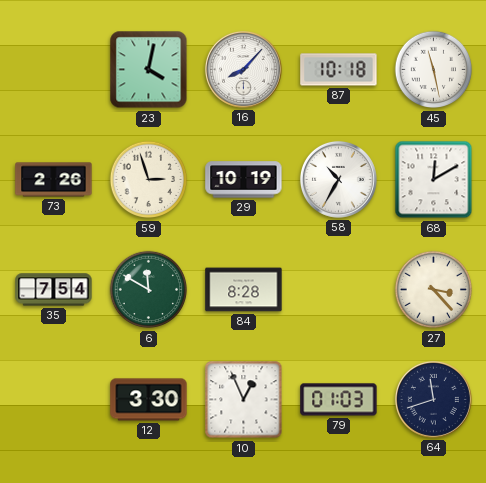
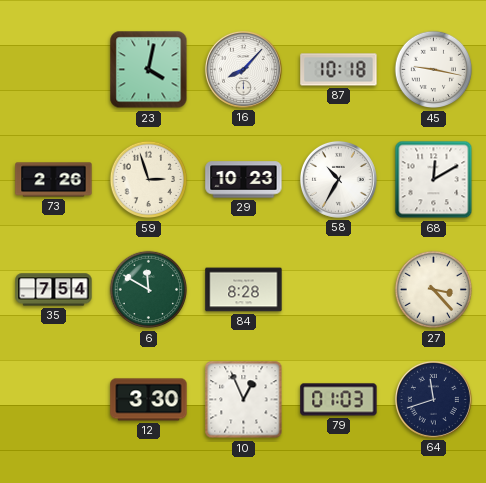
45: 11:28 -> 9:17
29: 10:19 -> 10:23
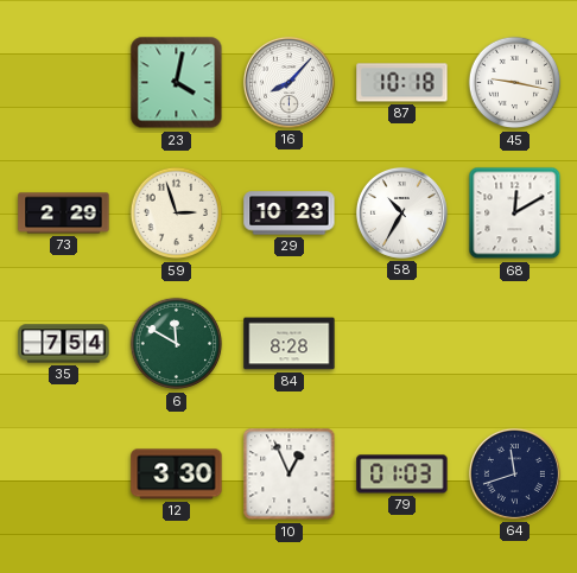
73: 2:26 -> 2:29
27: 3:23 -> none
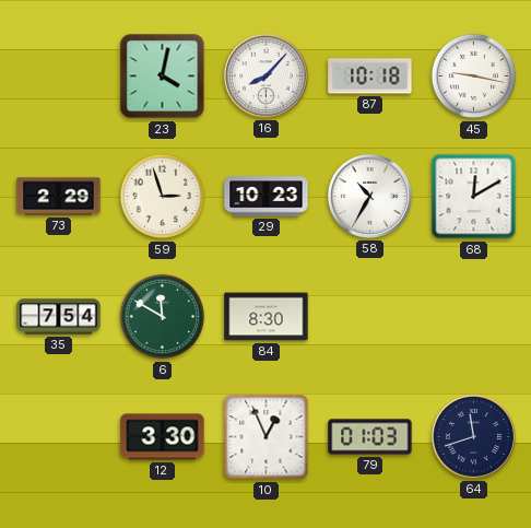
84: 8:28 -> 8:30
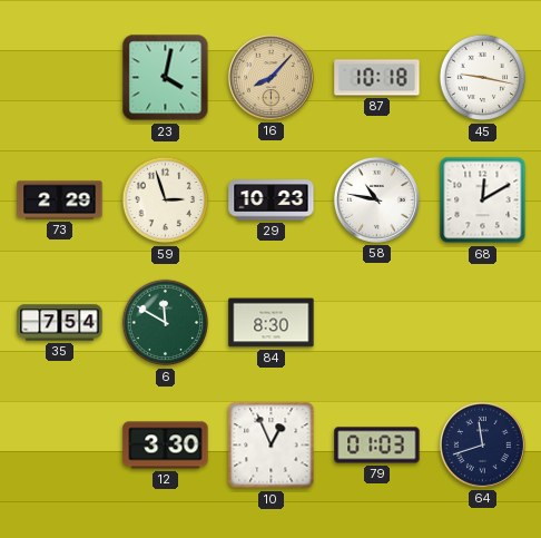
16 dial: white -> champagne
58: 10:35 -> 10:47
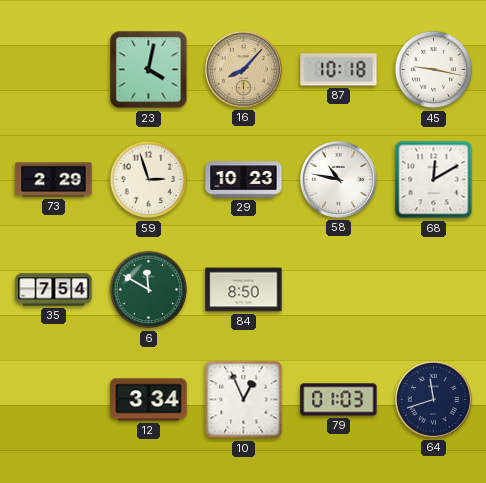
84: 8:30 -> 8:50
12: 3:30 -> 3:34
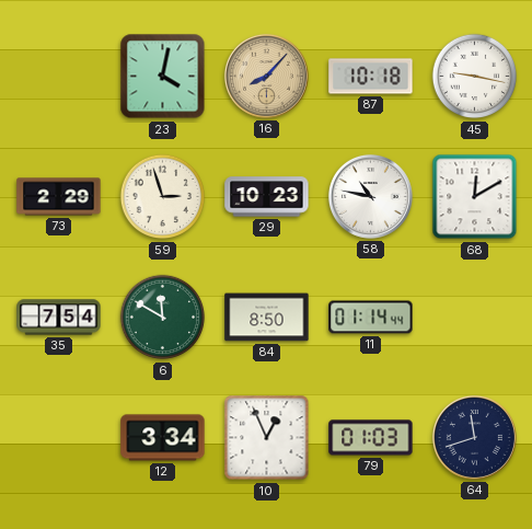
11: none -> 01:14
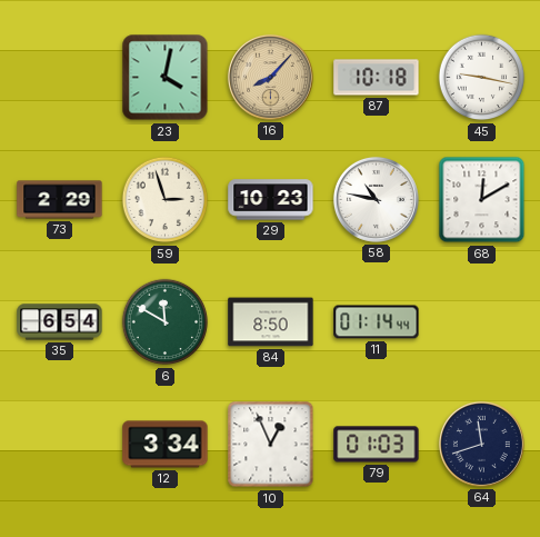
35: 7:54 -> 6:54
